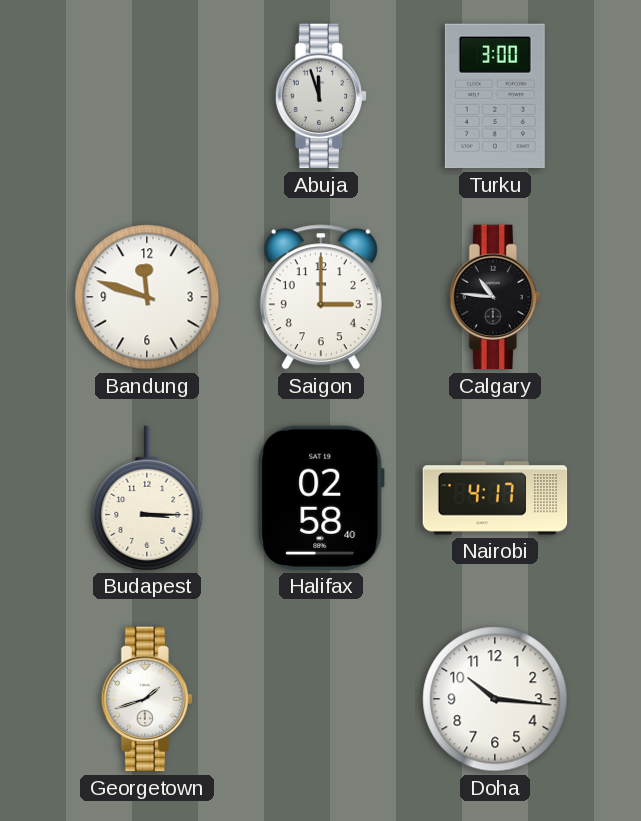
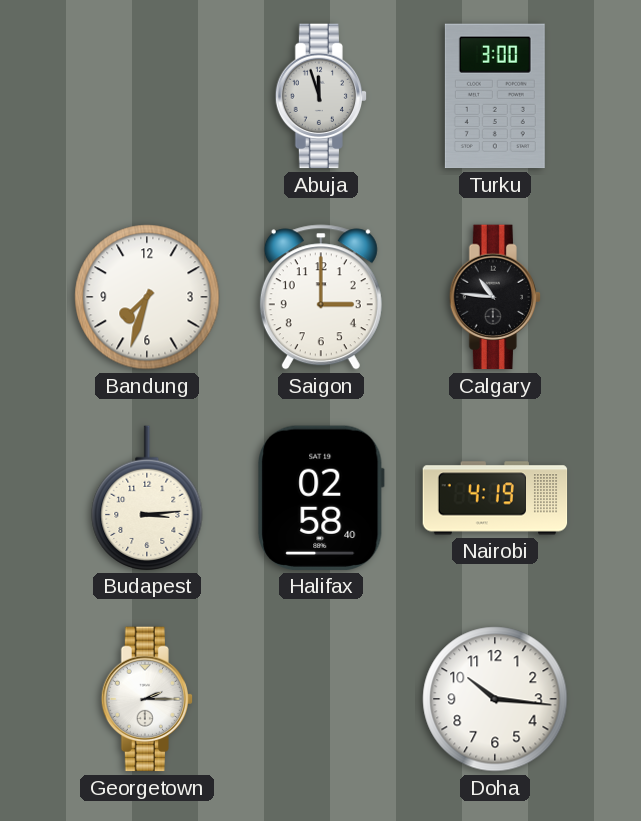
Bandung: 11:48 -> 7:33
Budapest: 3:15 -> 3:14
Nairobi: 4:17 -> 4:19
Georgetown: 1:42 -> 2:15
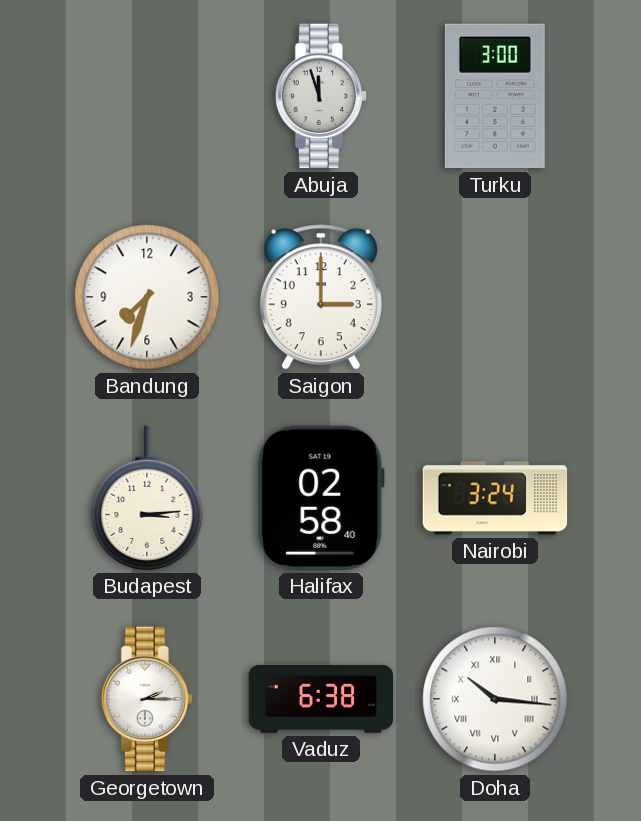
Calgary: 10:46 -> none
Nairobi: 4:19 -> 3:24
Vaduz: none -> 6:38
Doha numerals: Arabic -> Roman
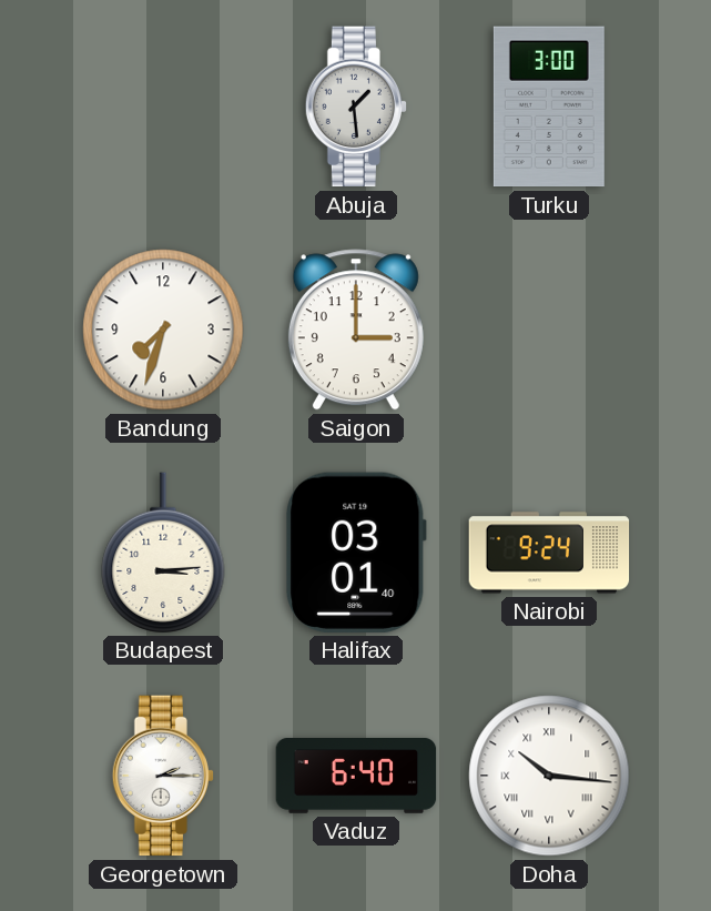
Abuja: 11:57 -> 1:29
Halifax: 02:58 -> 03:01
Nairobi: 3:24 -> 9:24
Vaduz: 6:38 -> 6:40
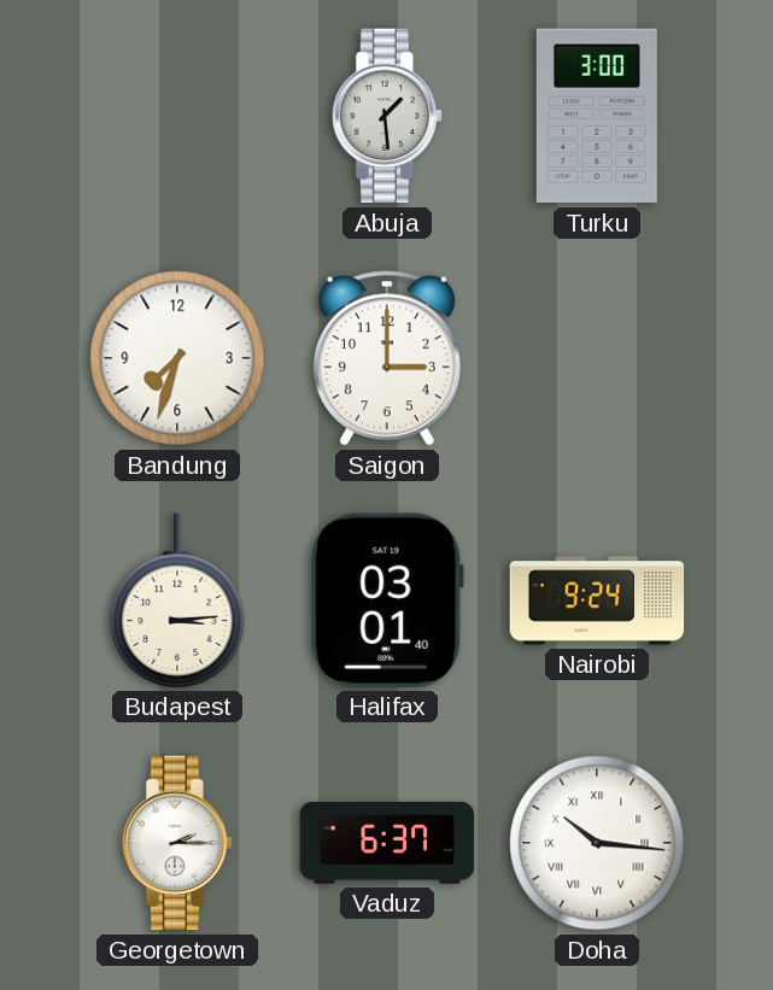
Vaduz: 6:40 -> 6:37
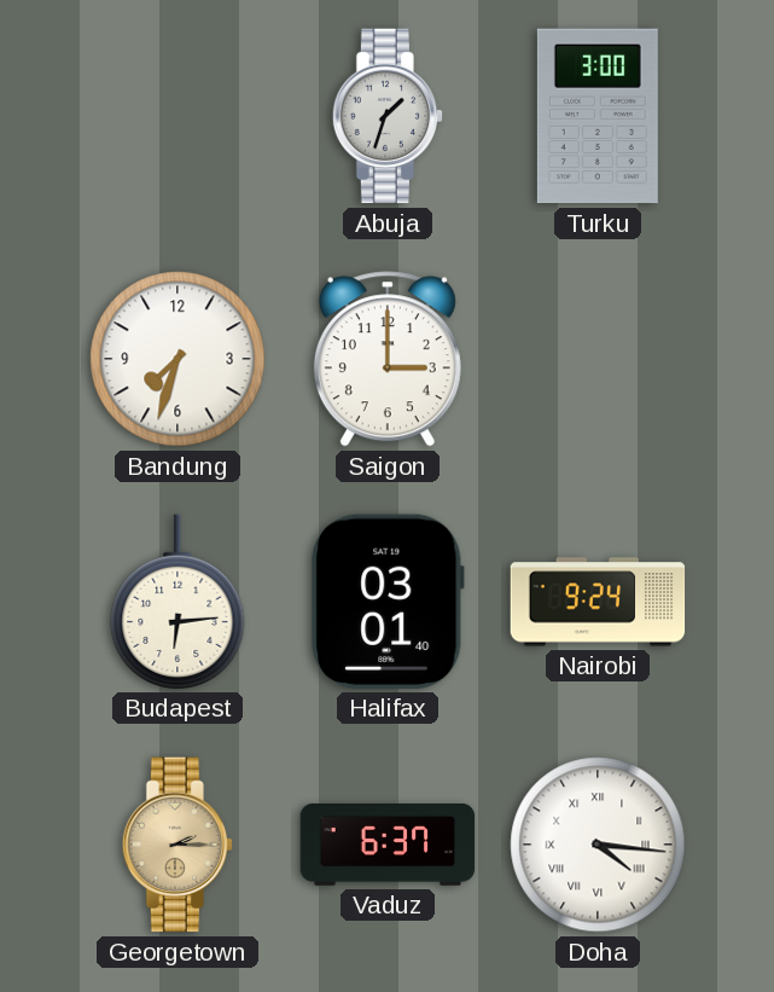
Abuja: 1:29 -> 1:33
Budapest: 3:14 -> 6:14
Georgetown dial: white -> champagne
Doha: 10:16 -> 4:16
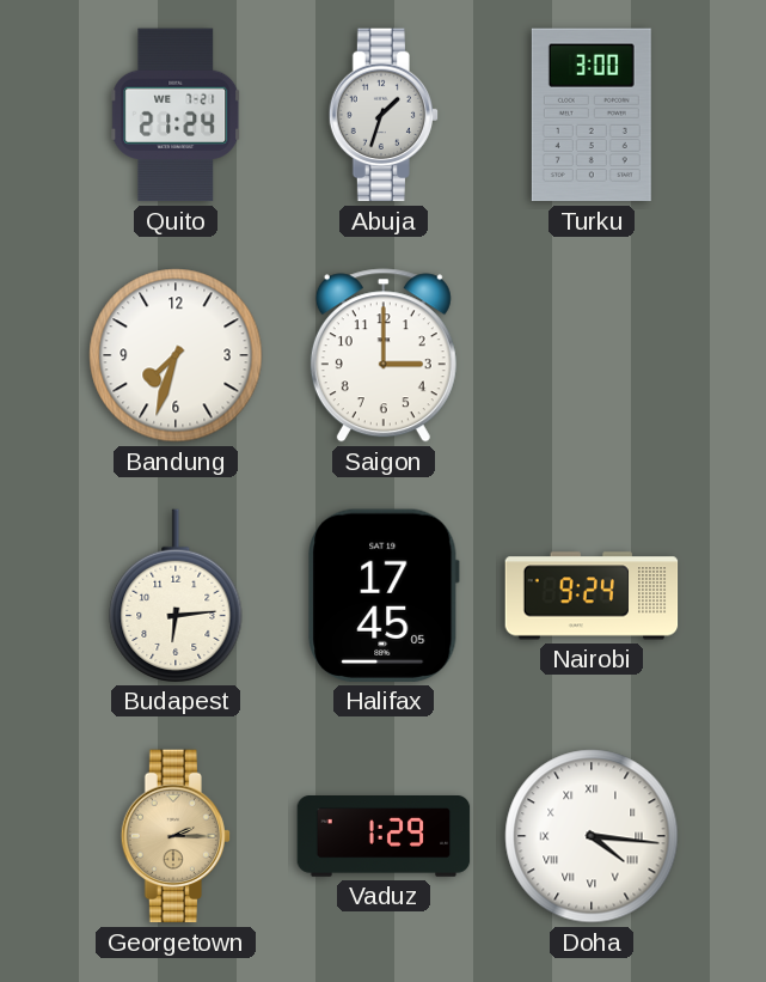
Quito: none -> 21:24
Halifax: 03:01 -> 17:45
Vaduz: 6:37 -> 1:29
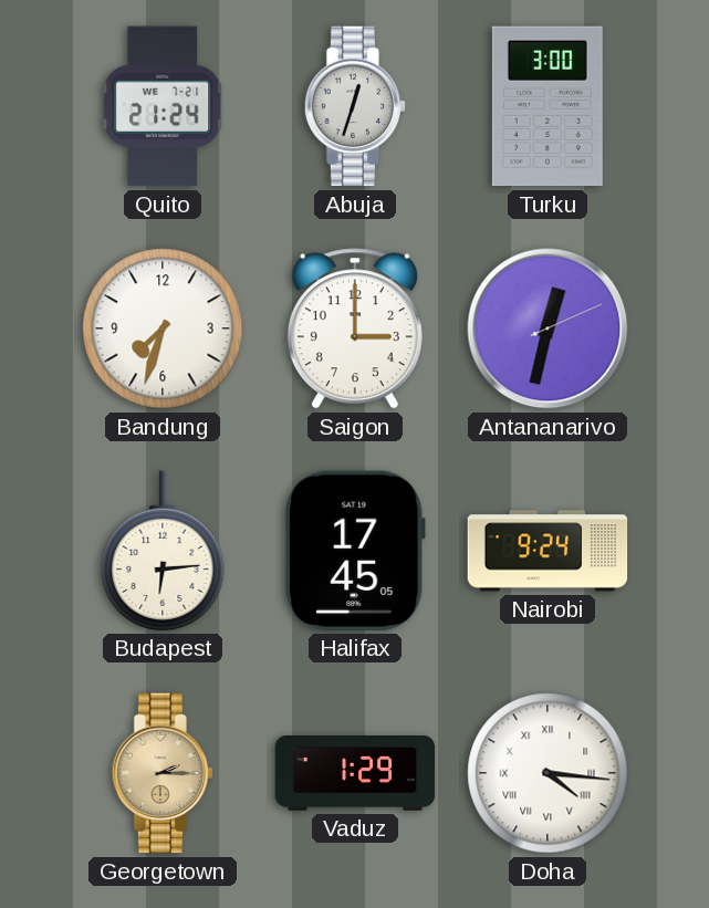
Abuja: 1:33 -> 12:33
Antananarivo: none -> 12:32
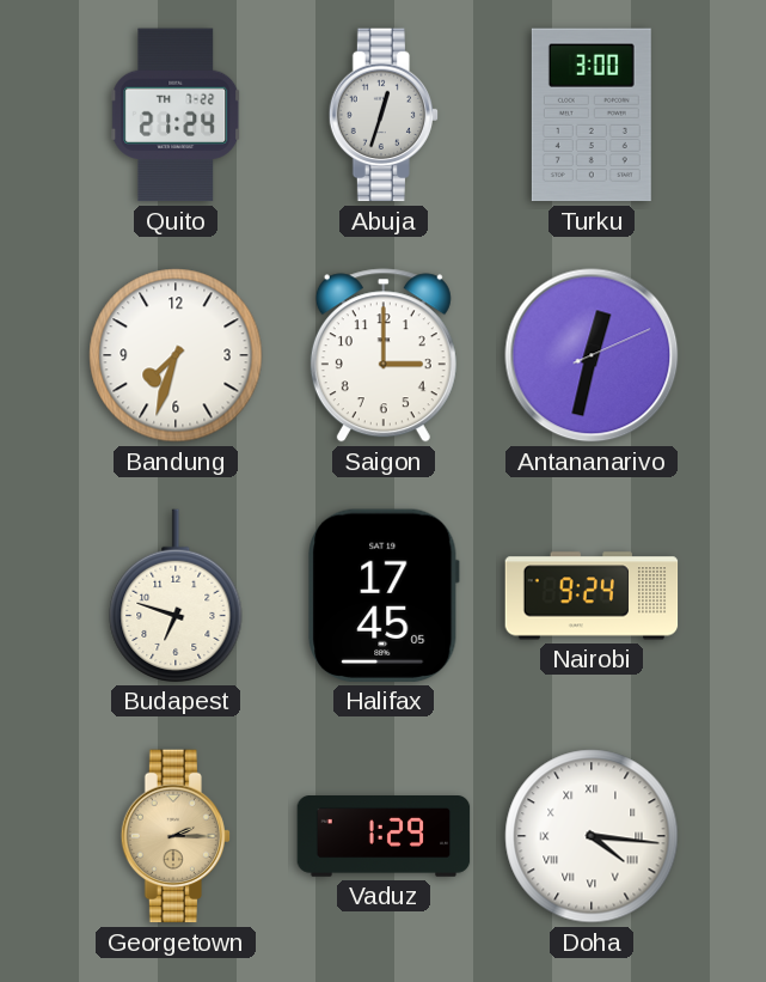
Quito date: WE 7-21 -> TH 7-22
Budapest: 6:14 -> 6:48
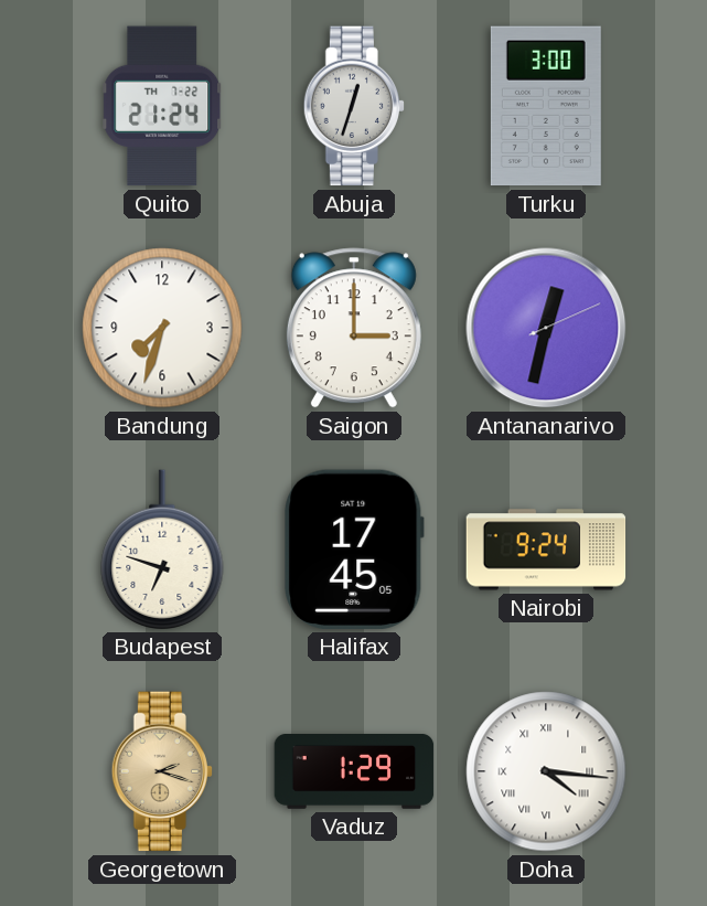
Georgetown: 2:15 -> 2:18
